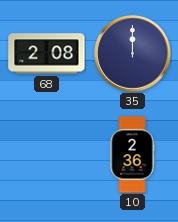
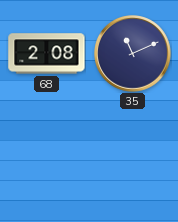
35: 12:00 -> 11:11
10: 2:36 -> none
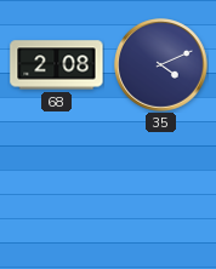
35: 11:11 -> 4:11
